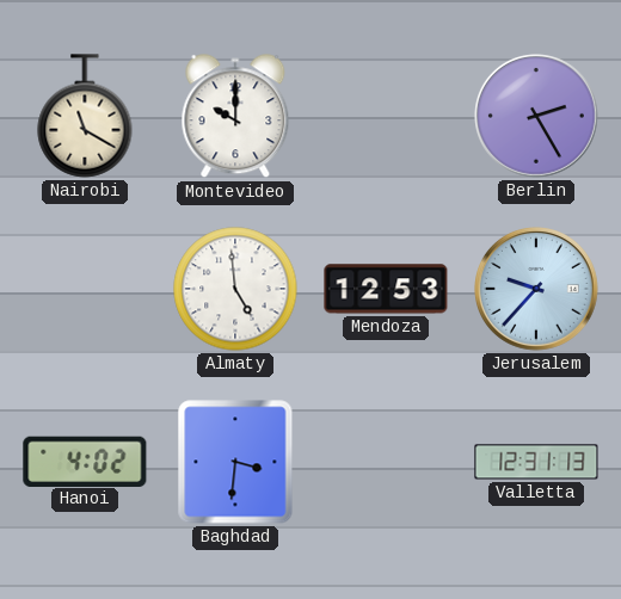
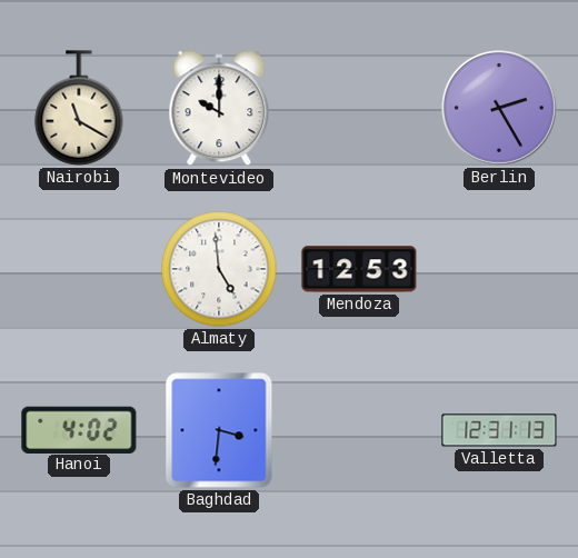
Jerusalem: 9:37 -> none
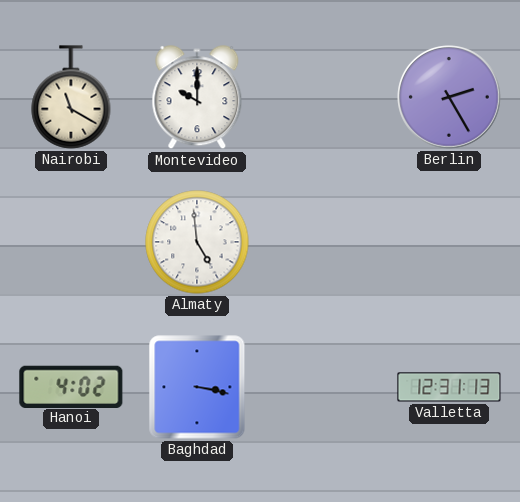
Mendoza: 12:53 -> none
Baghdad: 3:31 -> 3:17
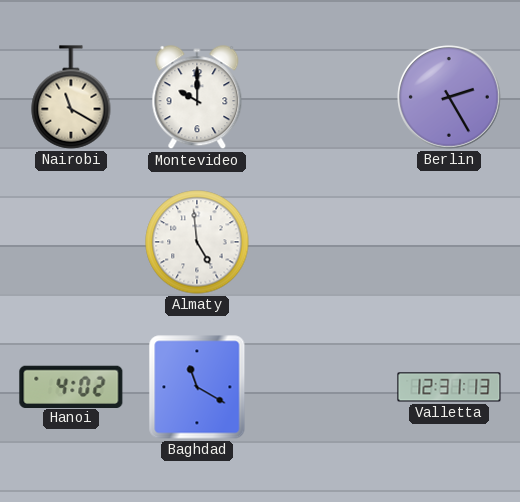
Baghdad: 3:17 -> 11:20
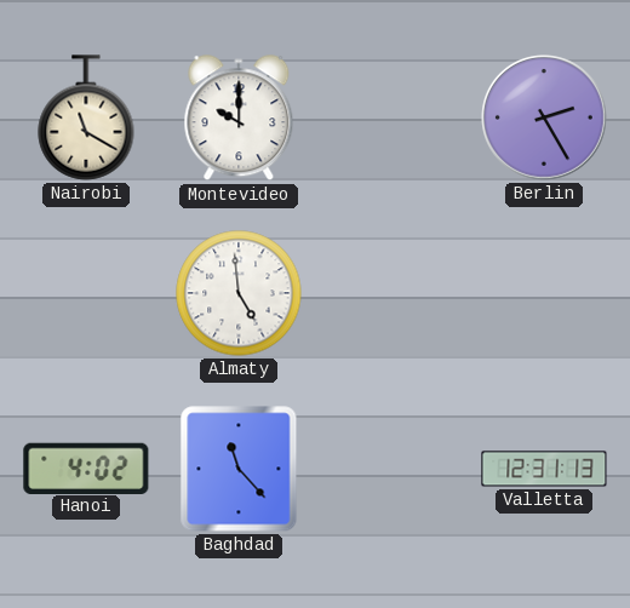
Baghdad: 11:20 -> 11:23
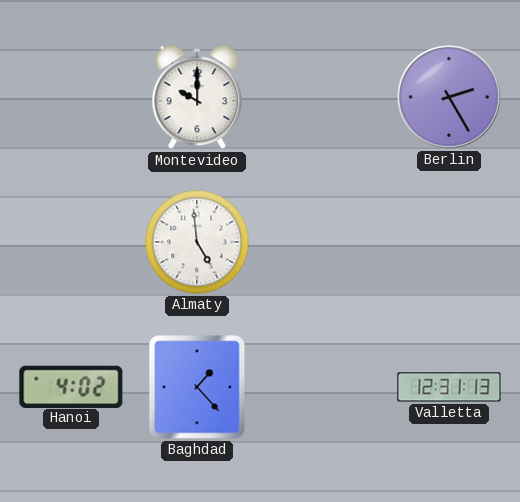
Nairobi: 11:20 -> none
Baghdad: 11:23 -> 1:23
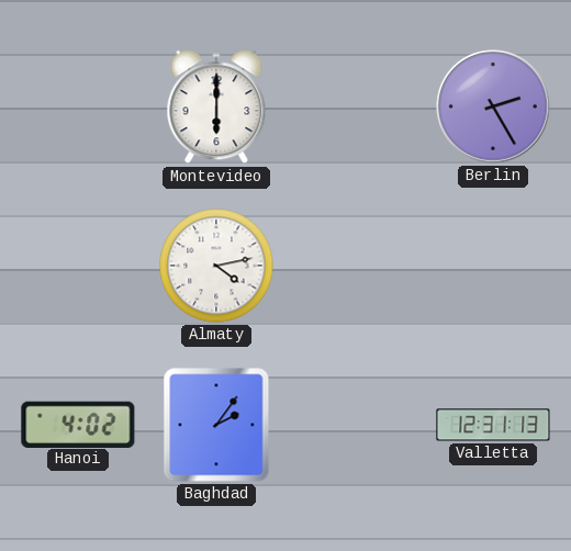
Montevideo: 10:00 -> 6:00
Almaty: 4:59 -> 4:13
Baghdad: 1:23 -> 2:06
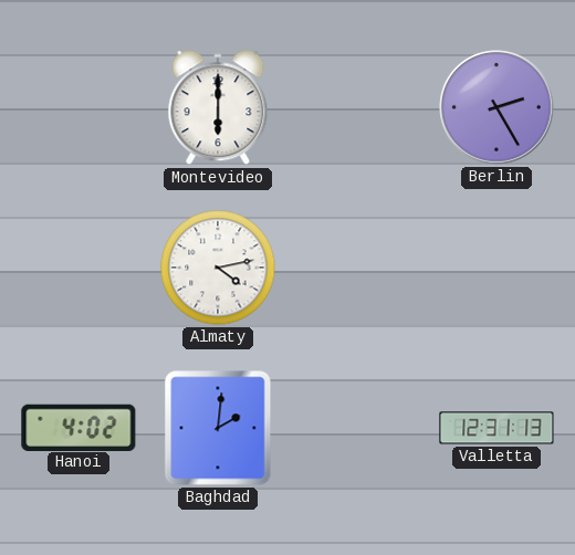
Baghdad: 2:06 -> 2:01
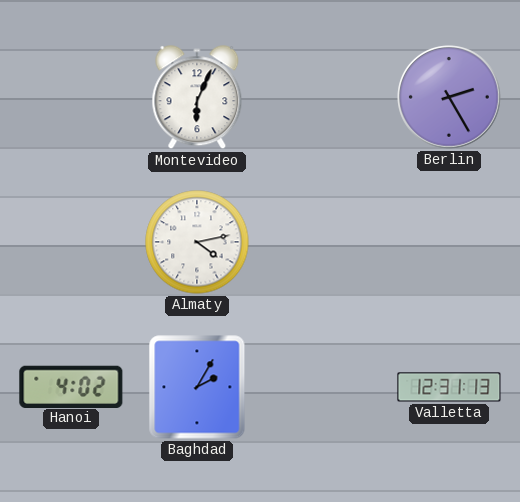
Montevideo: 6:00 -> 6:04
Baghdad: 2:01 -> 2:05
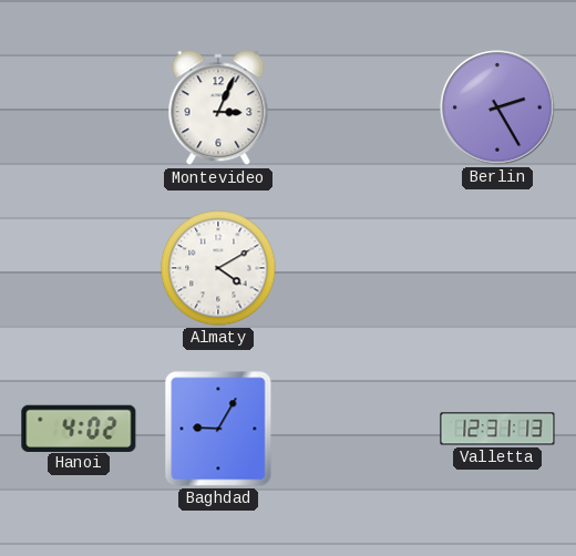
Montevideo: 6:04 -> 3:04
Almaty: 4:13 -> 4:10
Baghdad: 2:05 -> 9:05
